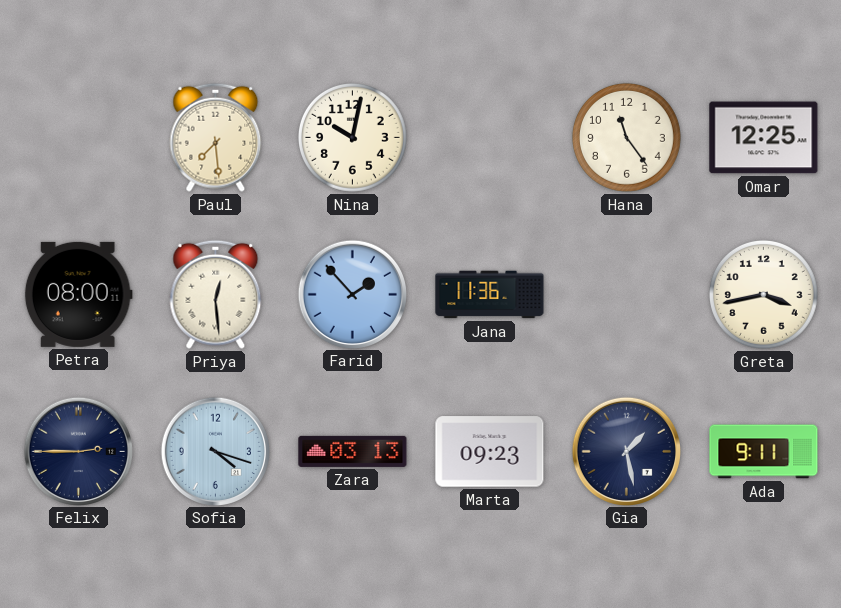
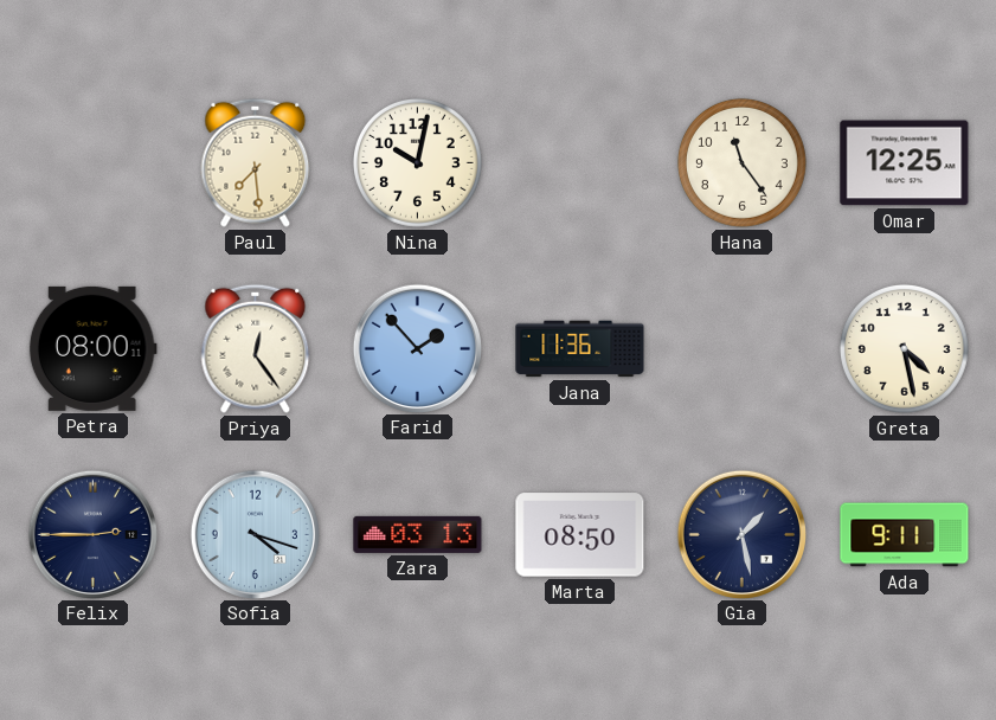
Priya: 12:29 -> 12:24
Greta: 3:43 -> 4:28
Marta: 09:23 -> 08:50
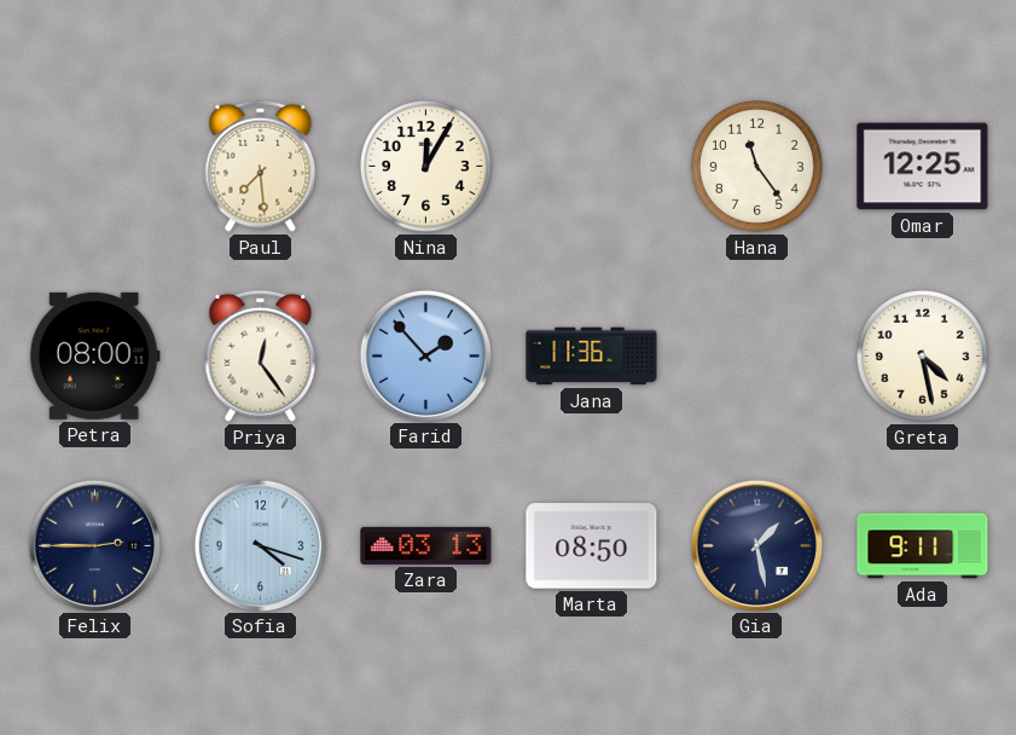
Nina: 10:02 -> 12:05
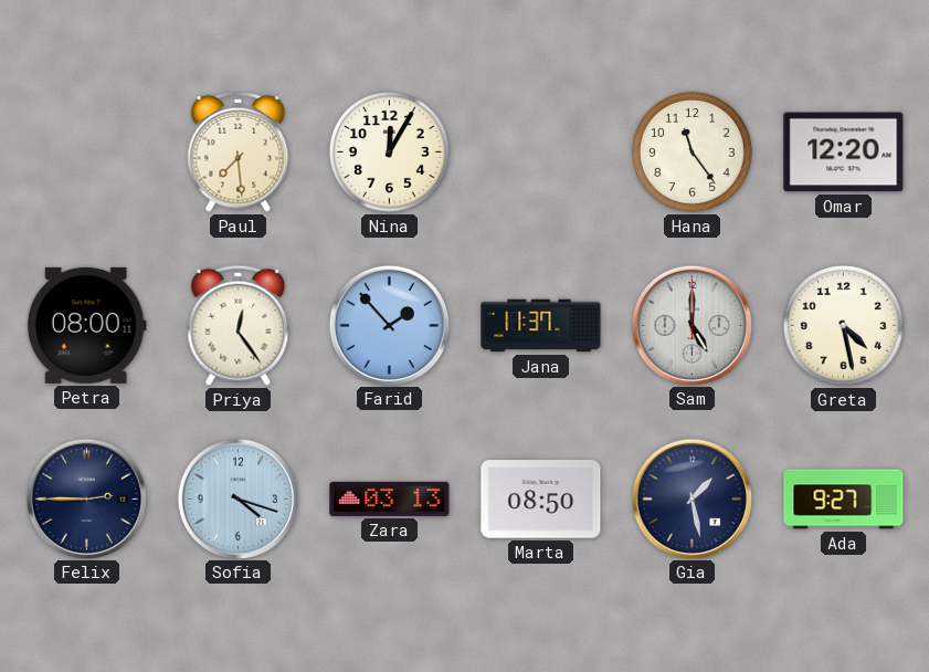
Omar: 12:25 -> 12:20
Jana: 11:36 -> 11:37
Sam: none -> 5:00
Ada: 9:11 -> 9:27
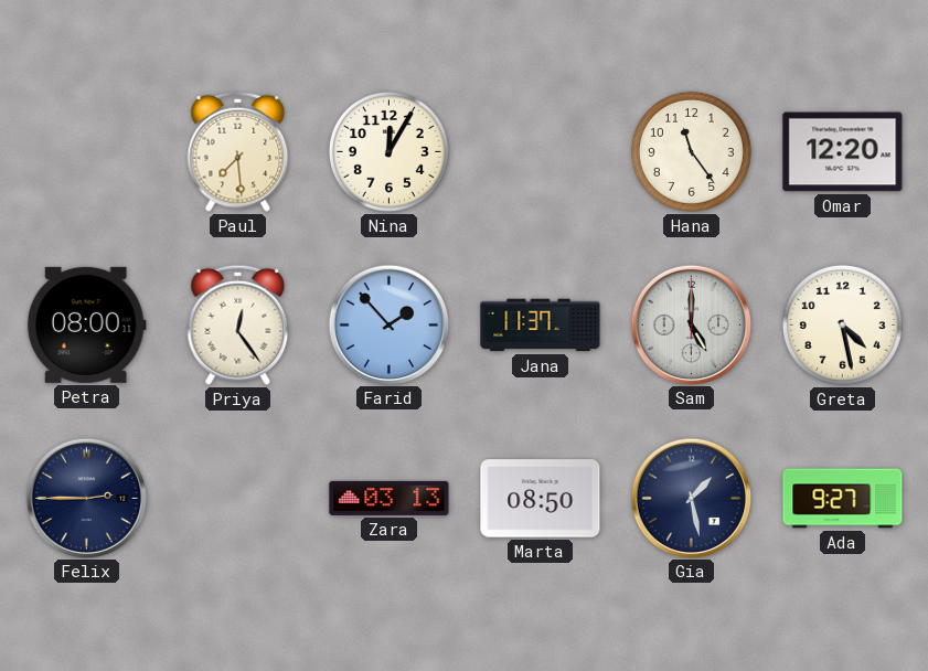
Sofia: 4:18 -> none
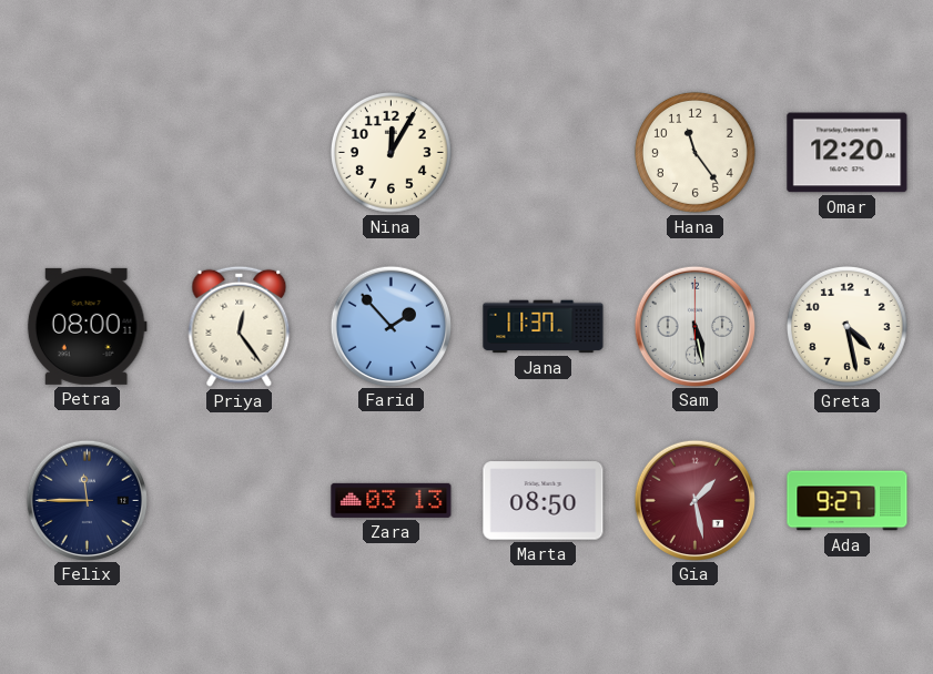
Paul: 7:29 -> none
Sam: 5:00 -> 5:28
Felix: 2:45 -> 11:45
Gia dial: navy -> burgundy
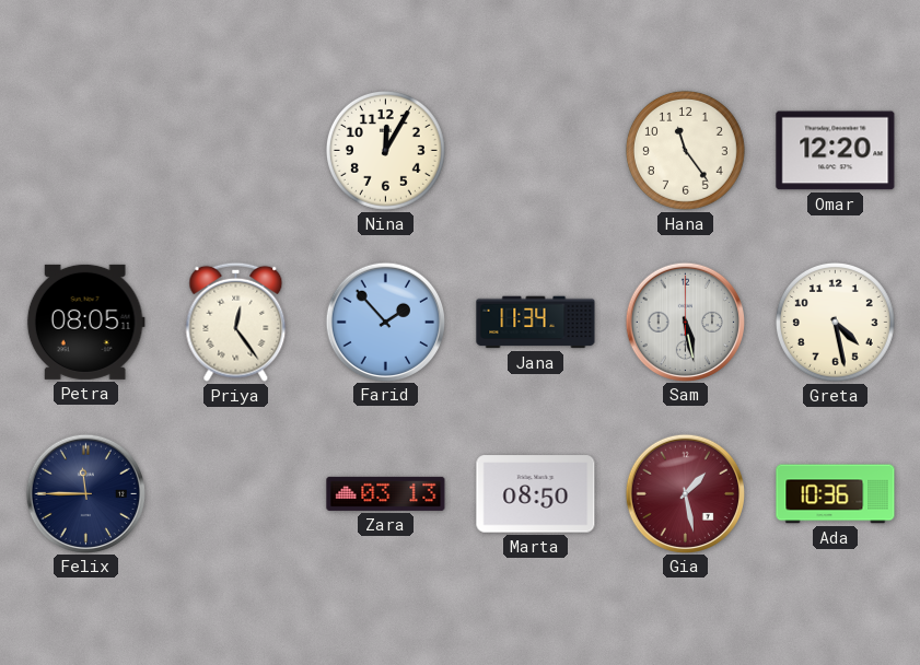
Petra: 08:00 -> 08:05
Jana: 11:37 -> 11:34
Ada: 9:27 -> 10:36
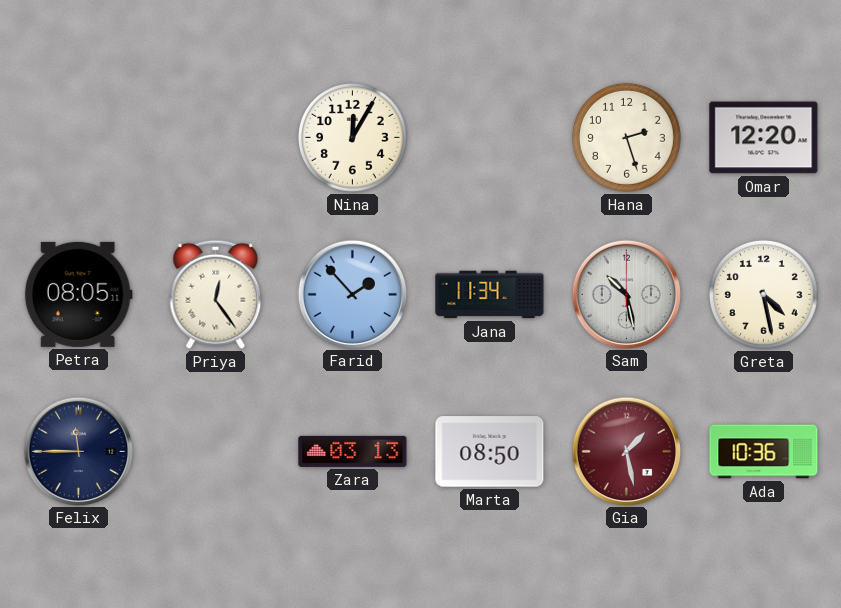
Hana: 11:24 -> 2:27
Sam: 5:28 -> 10:28
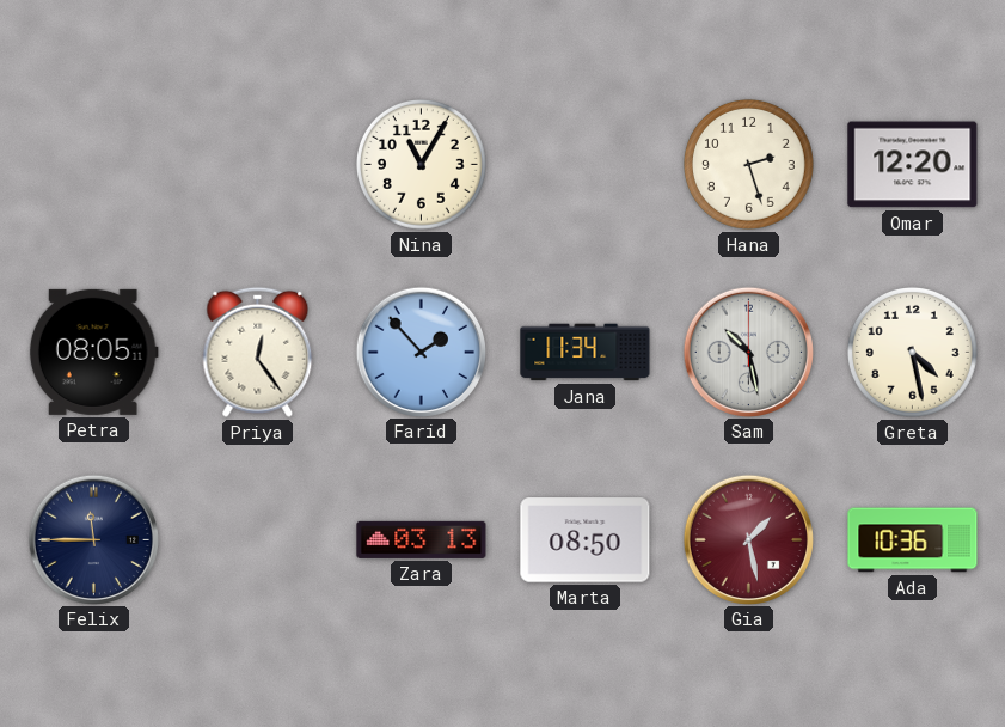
Nina: 12:05 -> 11:05
